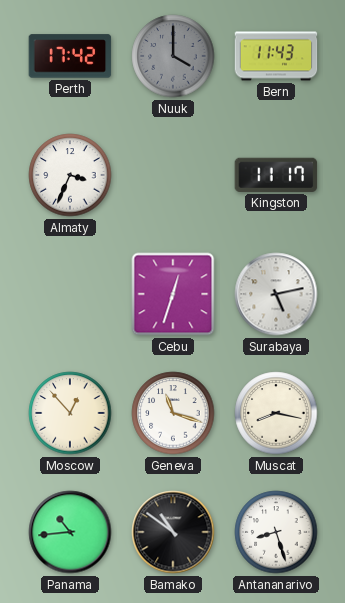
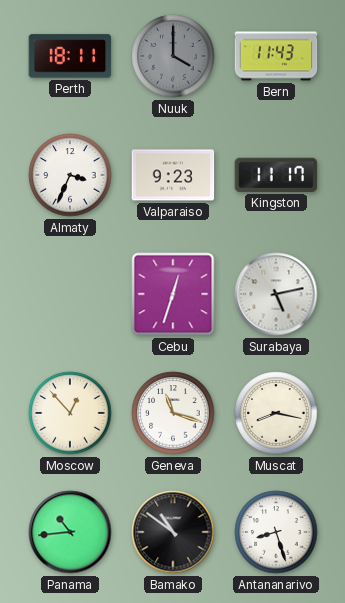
Perth: 17:42 -> 18:11
Valparaiso: none -> 9:23
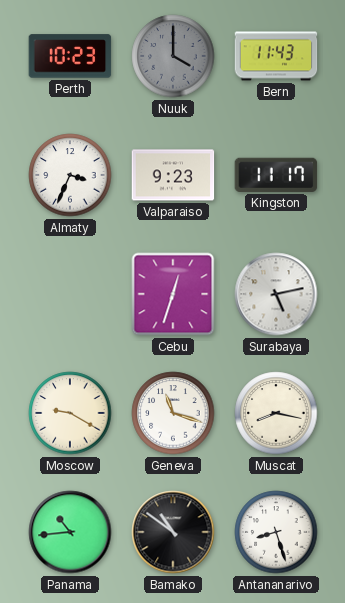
Perth: 18:11 -> 10:23
Moscow: 12:53 -> 9:20
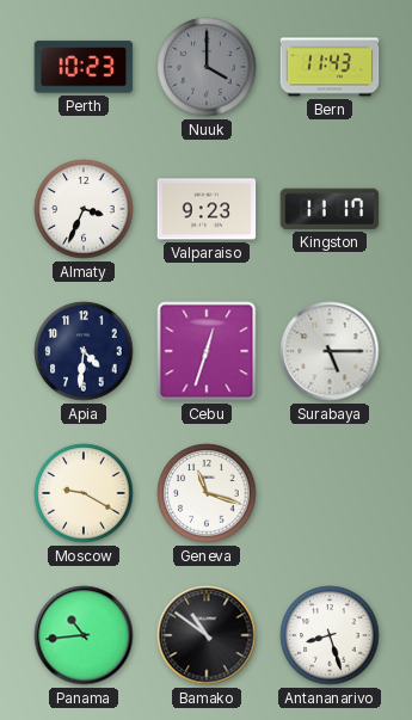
Apia: none -> 4:31
Surabaya: 5:13 -> 5:15
Muscat: 8:17 -> none
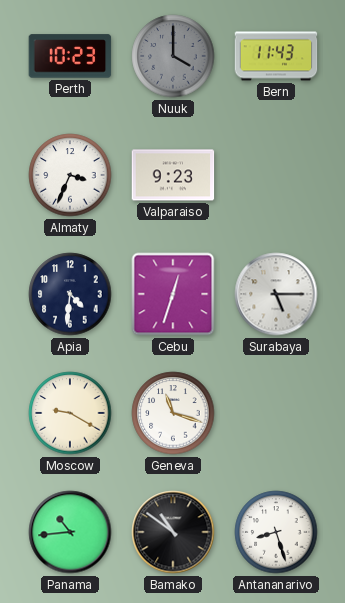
Kingston: 11:17 -> none
